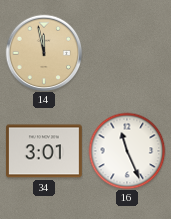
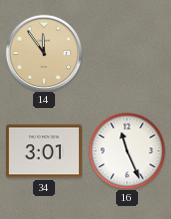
14: 11:58 -> 11:54
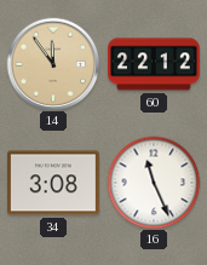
60: none -> 22:12
34: 3:01 -> 3:08
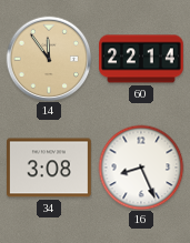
60: 22:12 -> 22:14
16: 11:26 -> 8:26
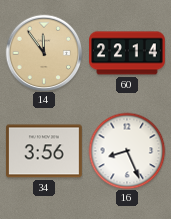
34: 3:08 -> 3:56
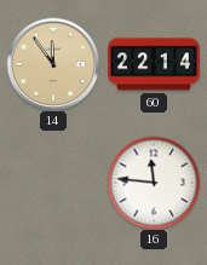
34: 3:56 -> none
16: 8:26 -> 11:46
